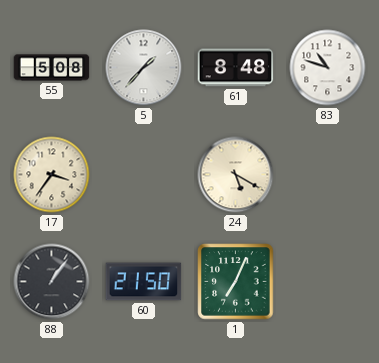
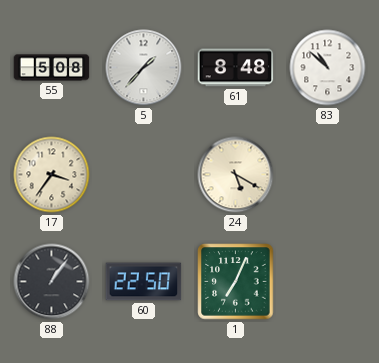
83: 10:48 -> 10:52
60: 21:50 -> 22:50
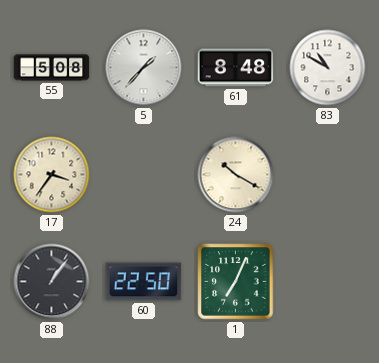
83: 10:52 -> 10:50
24: 5:20 -> 10:20
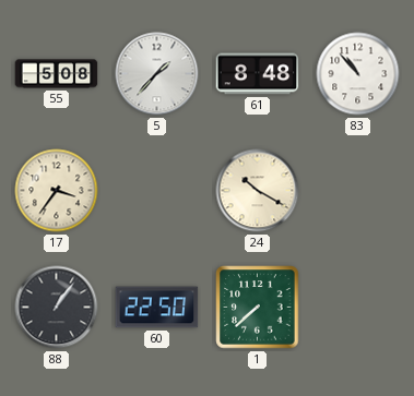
83: 10:50 -> 10:53
1: 7:04 -> 7:38
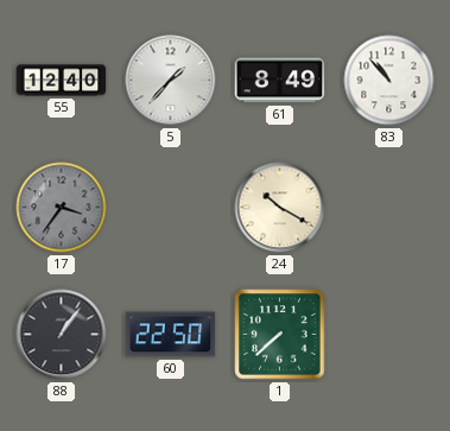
55: 5:08 -> 12:40
61: 8:48 -> 8:49
17 dial: cream -> grey
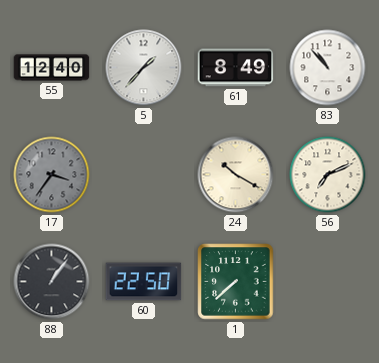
56: none -> 7:11
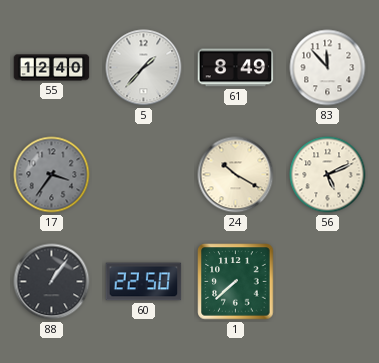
83: 10:53 -> 11:53
56: 7:11 -> 5:11
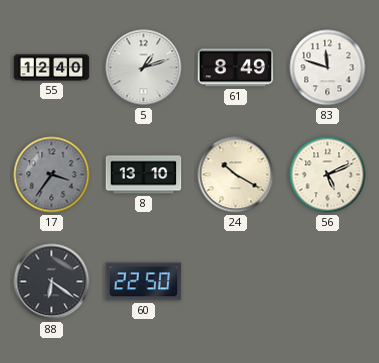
5: 1:37 -> 1:12
83: 11:53 -> 11:48
8: none -> 13:10
88: 1:06 -> 6:21
1: 7:38 -> none
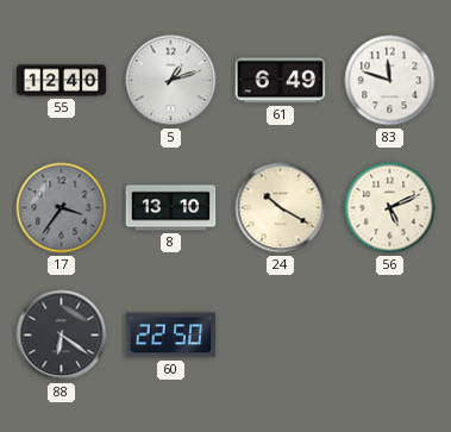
61: 8:49 -> 6:49
